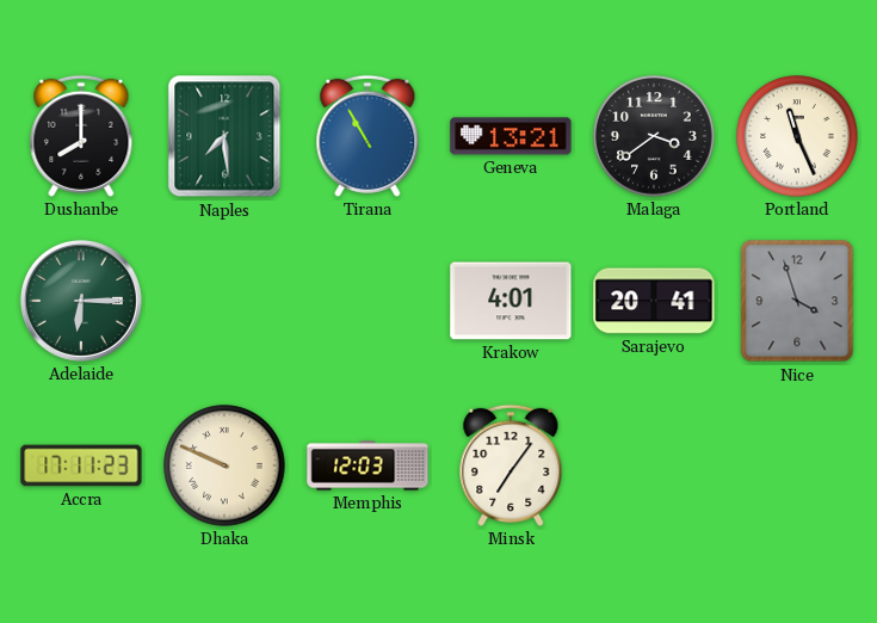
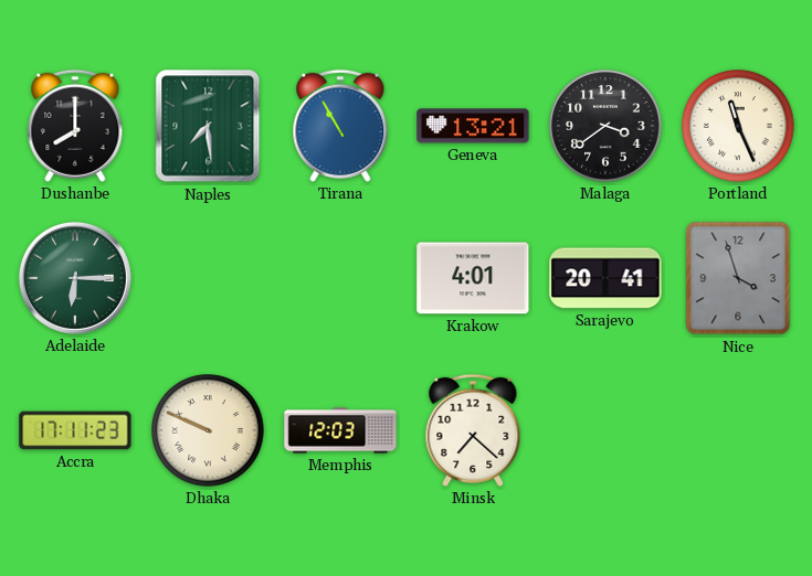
Minsk: 7:06 -> 7:22
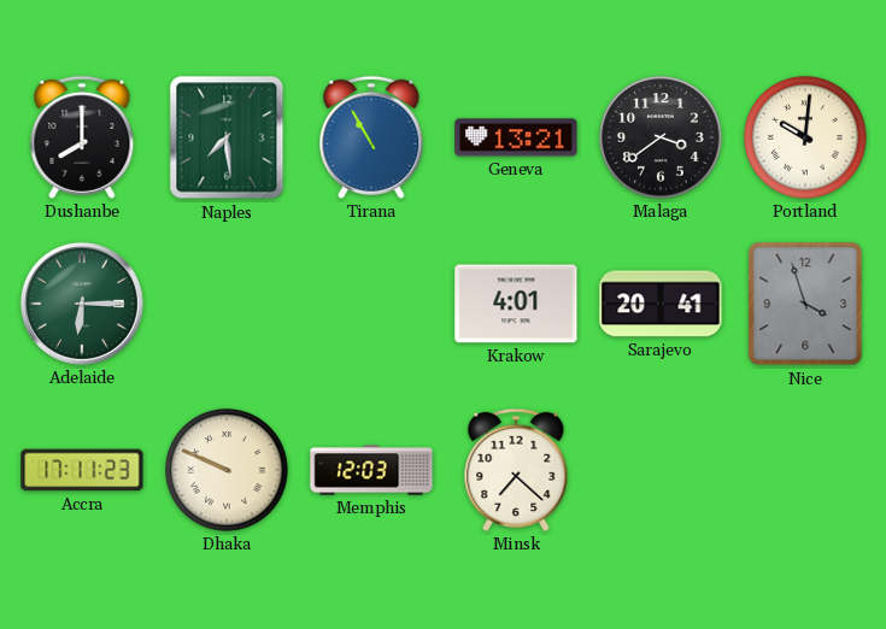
Portland: 11:26 -> 10:01
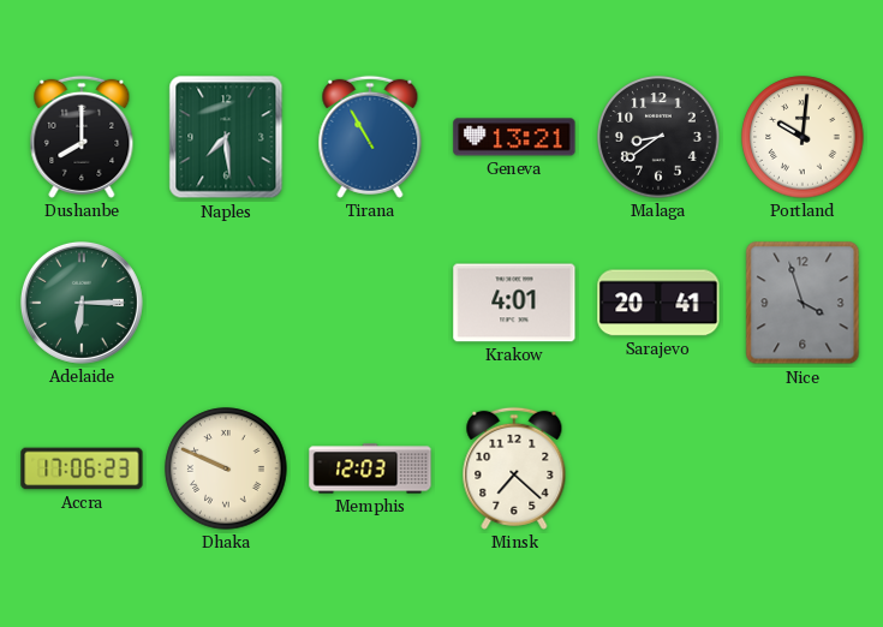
Malaga: 3:39 -> 8:39
Accra: 17:11 -> 17:06
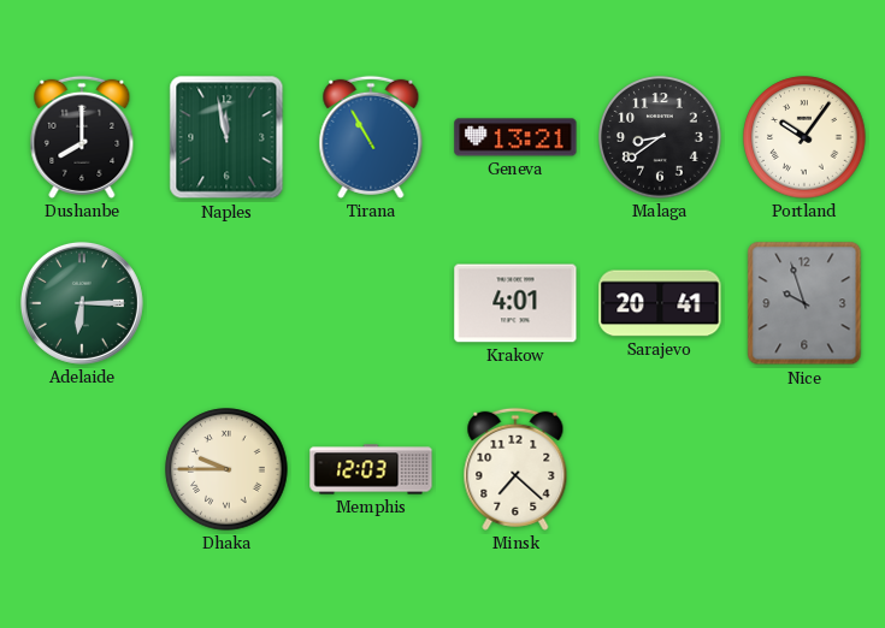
Naples: 7:29 -> 11:58
Portland: 10:01 -> 10:06
Nice: 3:57 -> 9:57
Accra: 17:06 -> none
Dhaka: 9:49 -> 9:45
